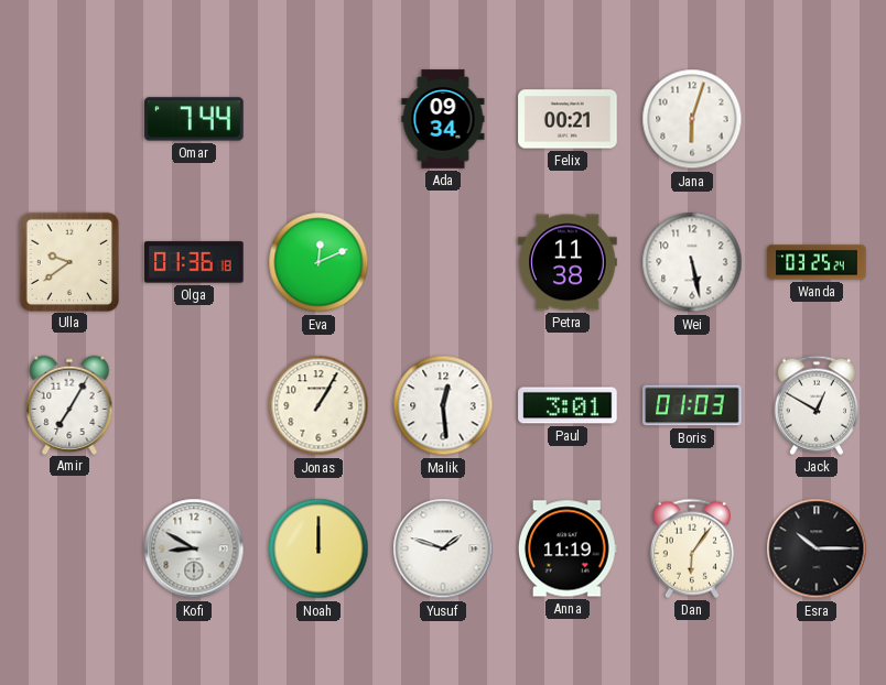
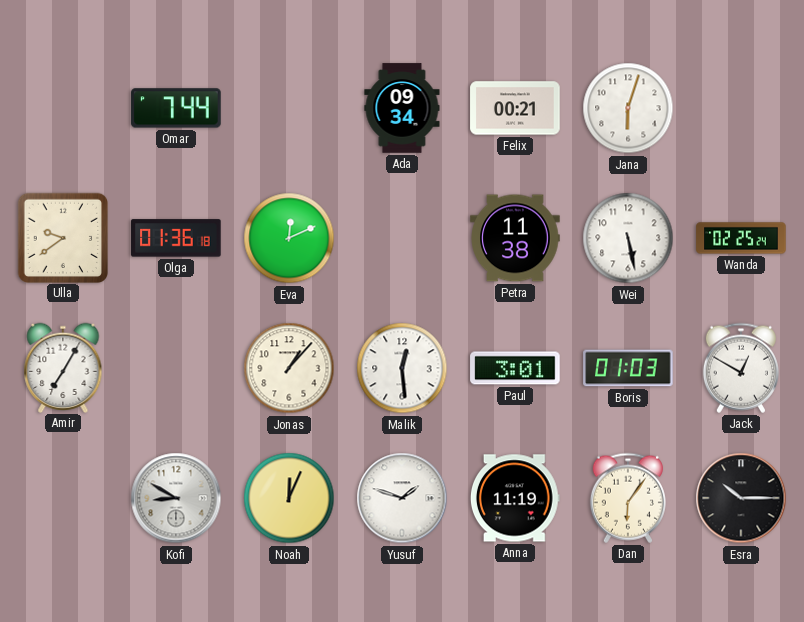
Wanda: 03:25 -> 02:25
Jonas: 1:05 -> 1:07
Noah: 12:00 -> 12:04
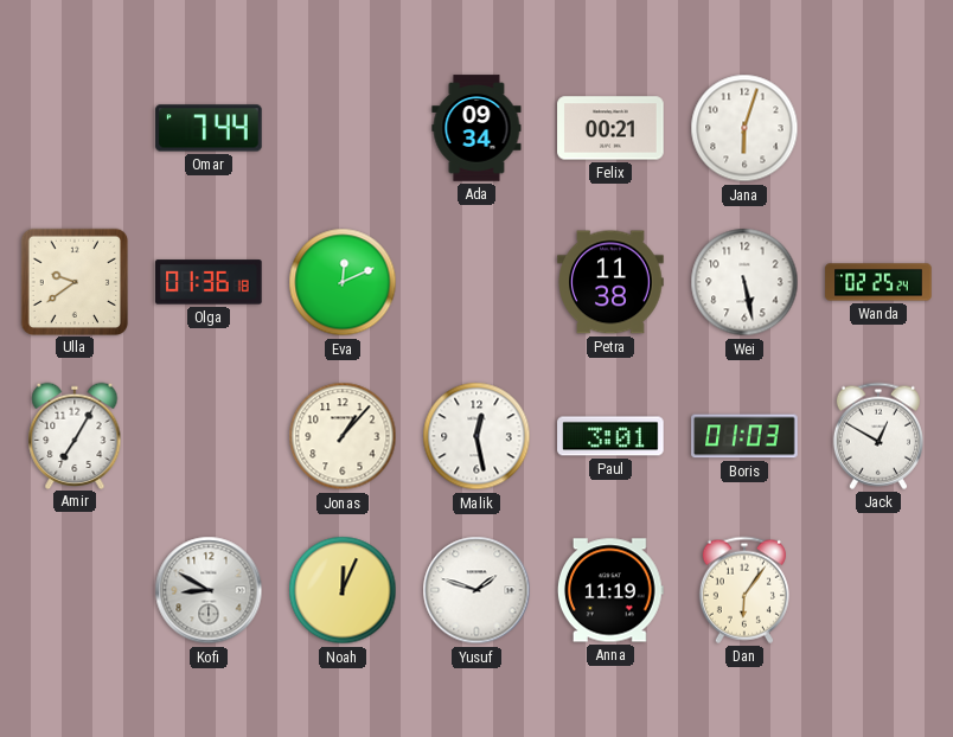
Malik: 12:29 -> 12:28
Esra: 10:15 -> none
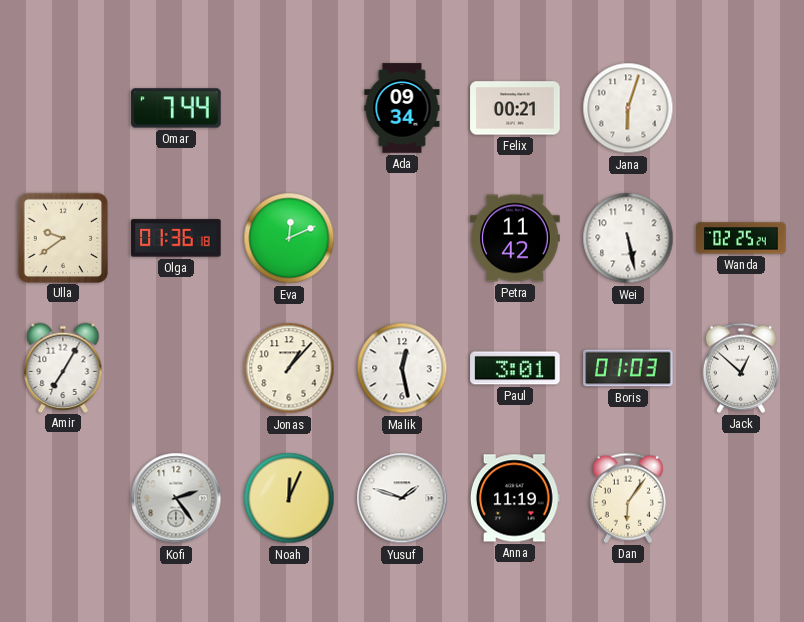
Petra: 11:38 -> 11:42
Jack: 12:50 -> 12:52
Kofi: 8:50 -> 2:24
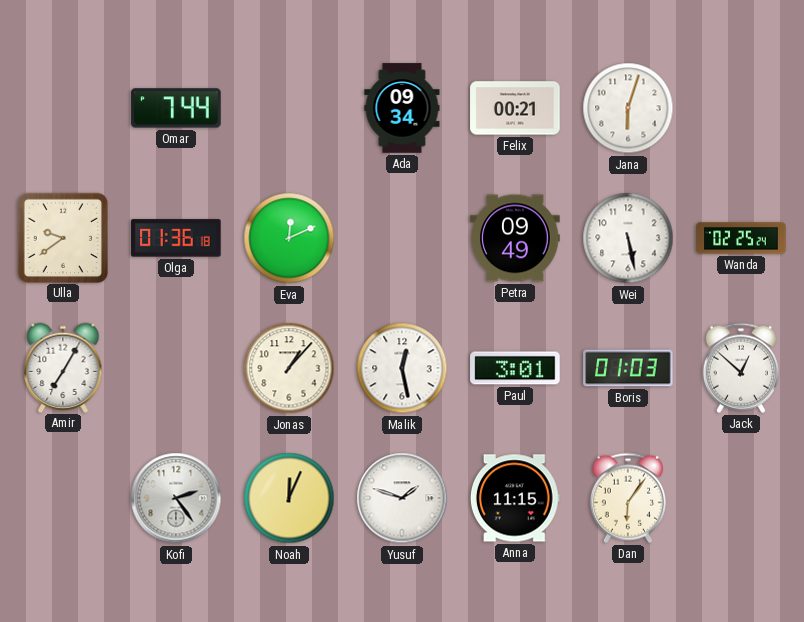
Petra: 11:42 -> 09:49
Anna: 11:19 -> 11:15
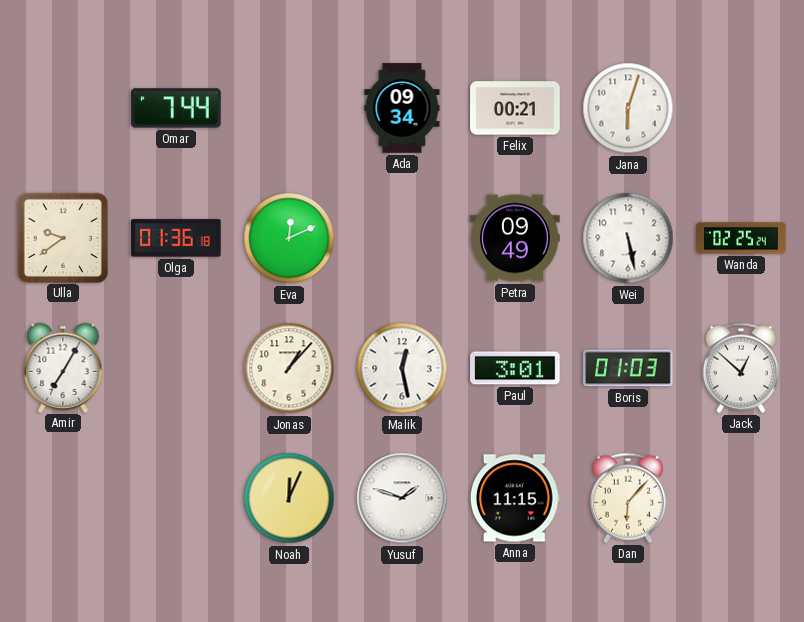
Kofi: 2:24 -> none
Dan: 6:06 -> 6:07
